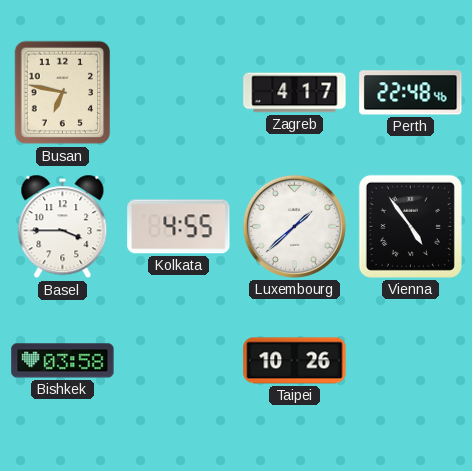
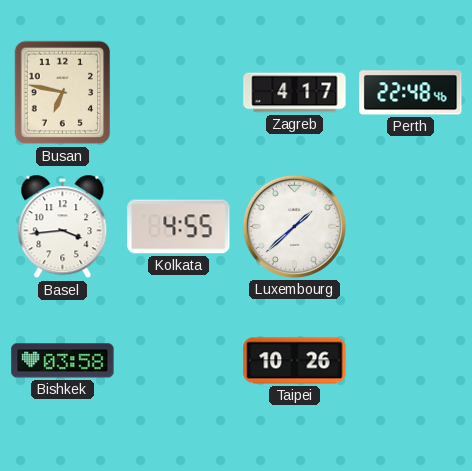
Basel: 3:45 -> 3:44
Vienna: 4:54 -> none
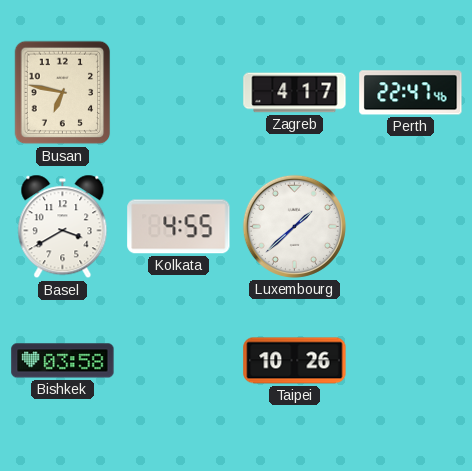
Perth: 22:48 -> 22:47
Basel: 3:44 -> 3:40
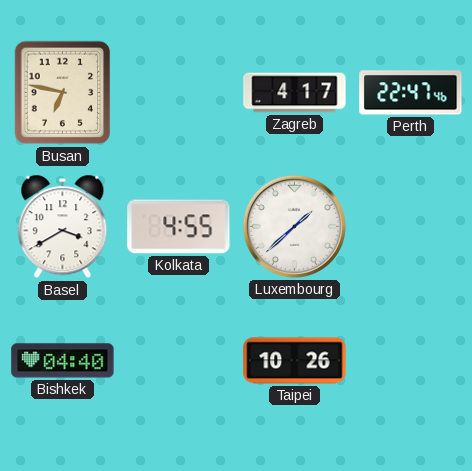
Bishkek: 03:58 -> 04:40
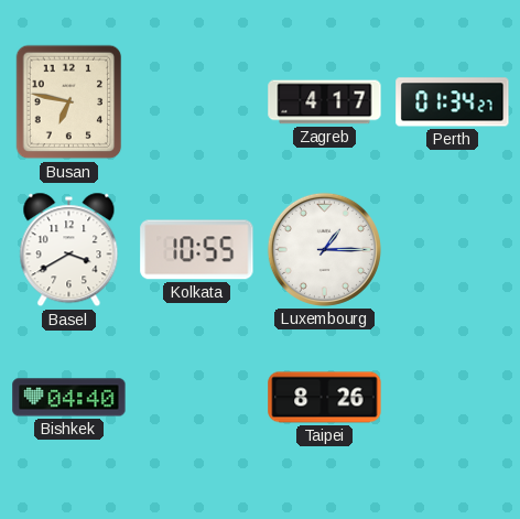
Perth: 22:47 -> 01:34
Kolkata: 4:55 -> 10:55
Luxembourg: 1:38 -> 1:15
Taipei: 10:26 -> 8:26
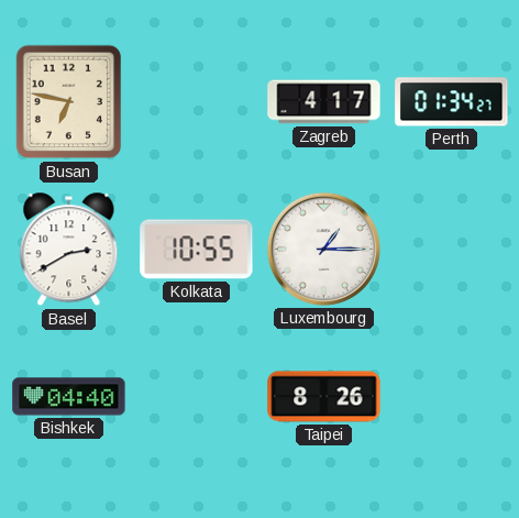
Basel: 3:40 -> 2:40
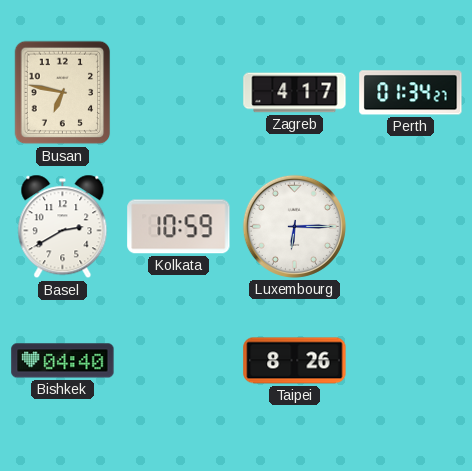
Kolkata: 10:55 -> 10:59
Luxembourg: 1:15 -> 6:15
